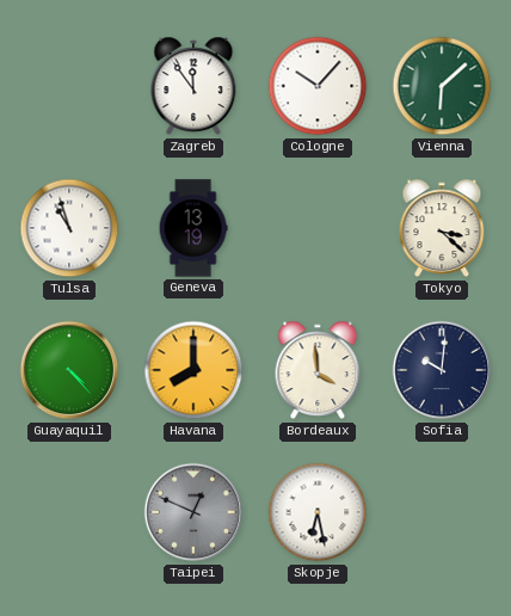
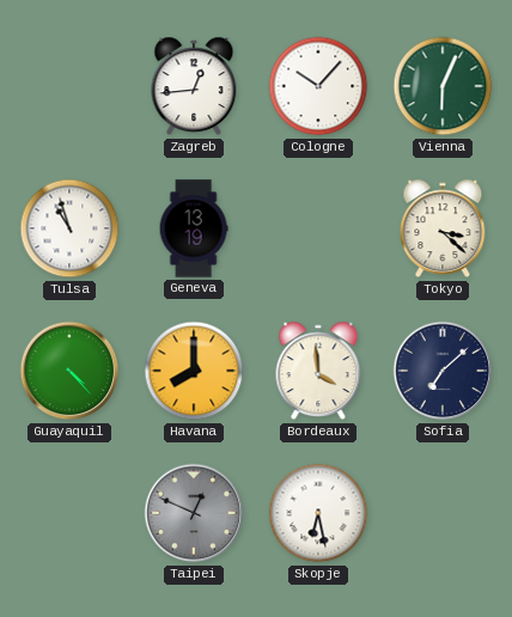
Zagreb: 11:54 -> 12:44
Vienna: 6:08 -> 6:04
Sofia: 10:01 -> 7:08
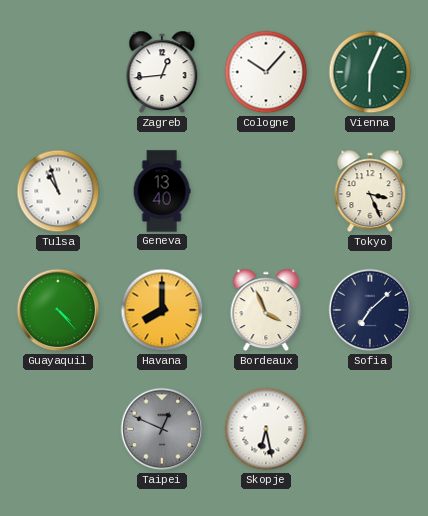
Geneva: 13:19 -> 13:40
Tokyo: 3:22 -> 3:26
Bordeaux: 3:59 -> 3:56
